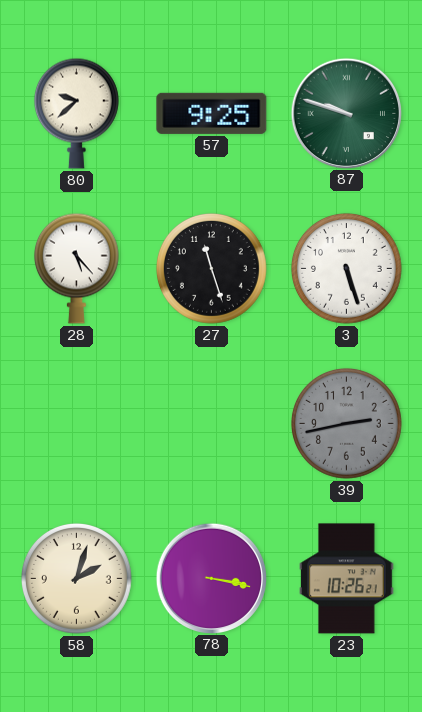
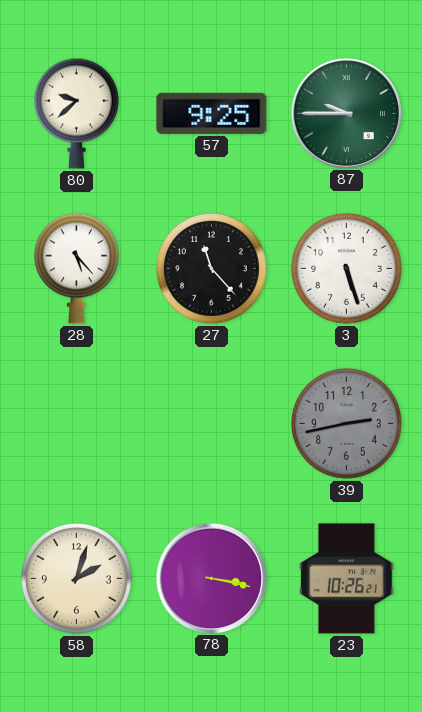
87: 9:48 -> 9:45
27: 11:27 -> 11:23
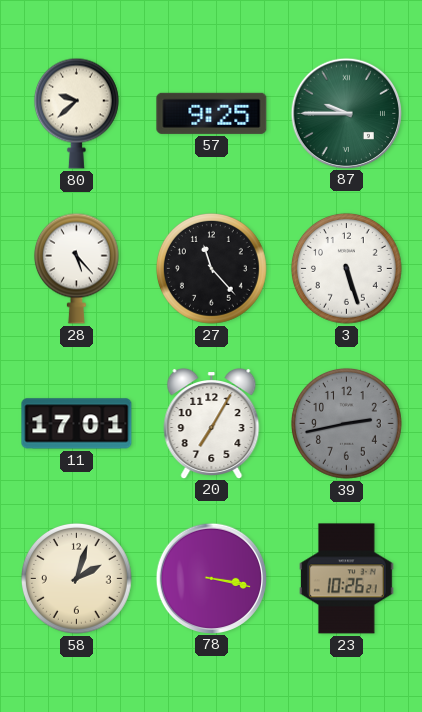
11: none -> 17:01
20: none -> 7:05
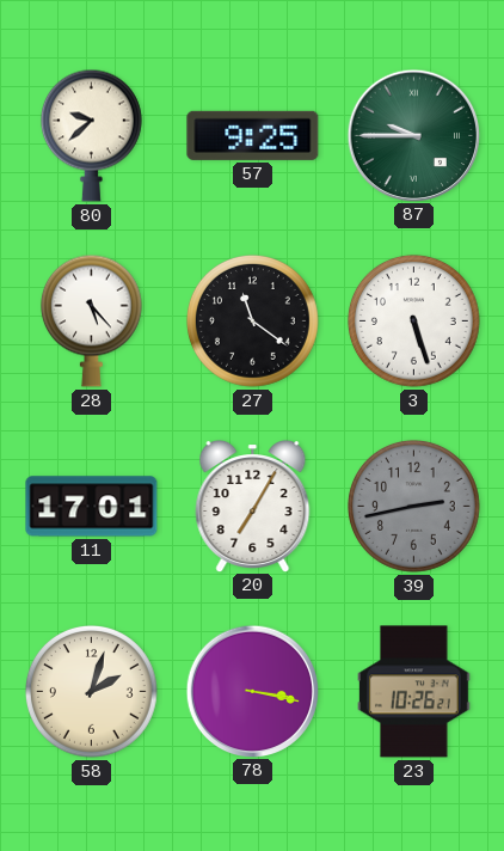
27: 11:23 -> 11:21
